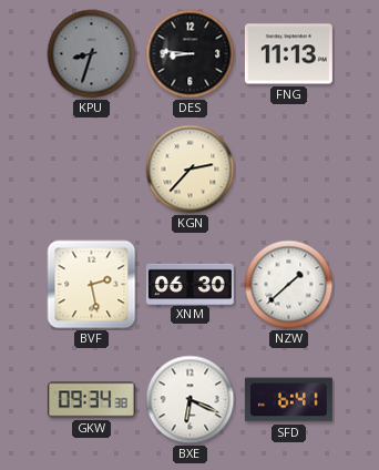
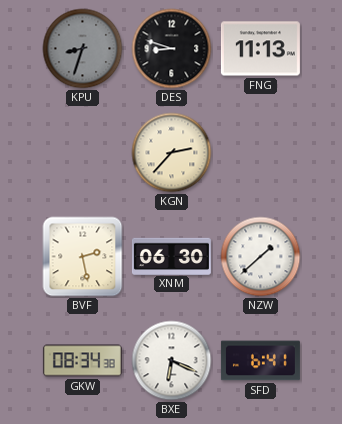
DES: 8:46 -> 8:48
GKW: 09:34 -> 08:34
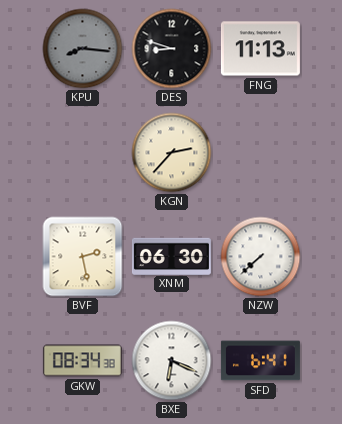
KPU: 8:33 -> 8:16
NZW: 1:38 -> 7:38
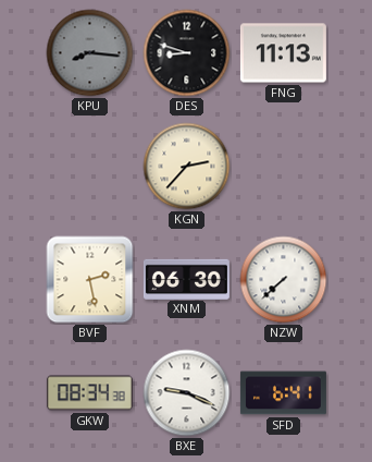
BXE: 6:19 -> 9:19
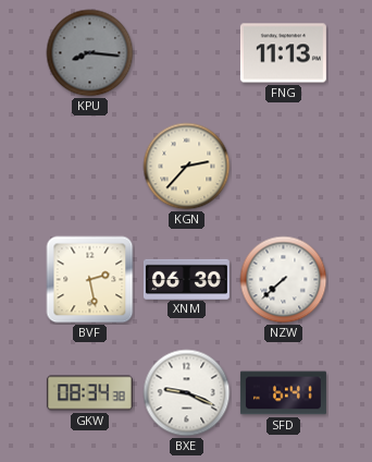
DES: 8:48 -> none
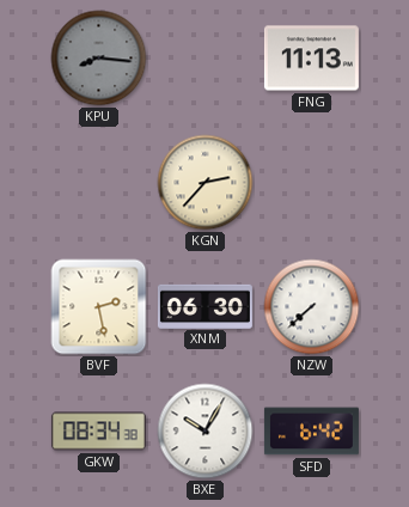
BXE: 9:19 -> 10:05
SFD: 6:41 -> 6:42
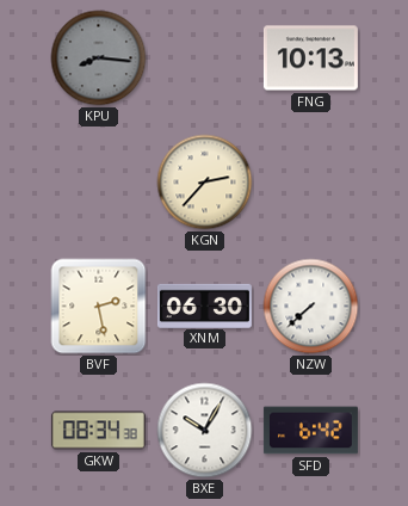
FNG: 11:13 -> 10:13
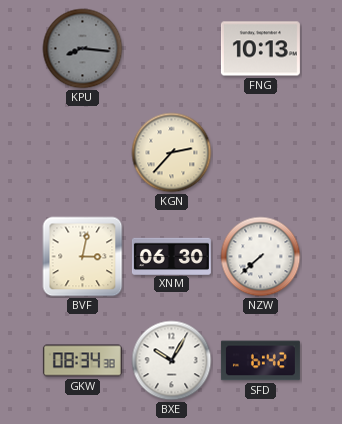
BVF: 2:28 -> 3:02
